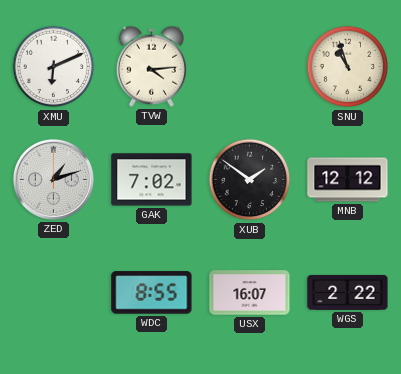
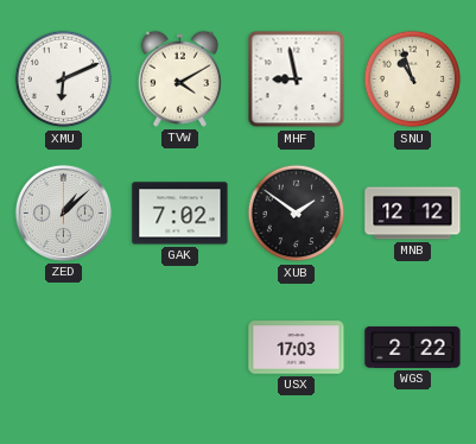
TVW: 4:14 -> 4:10
MHF: none -> 8:58
ZED: 1:12 -> 1:08
WDC: 8:55 -> none
USX: 16:07 -> 17:03
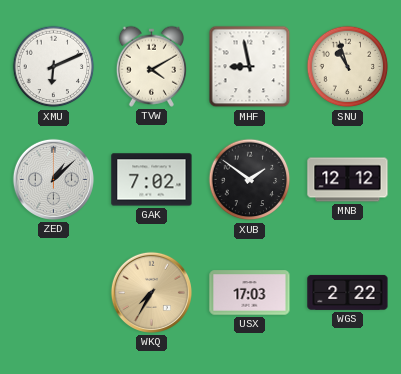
WKQ: none -> 7:35
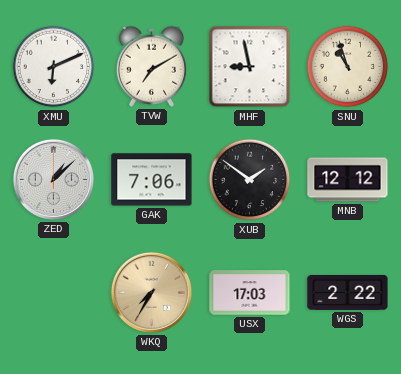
TVW: 4:10 -> 7:10
GAK: 7:02 -> 7:06
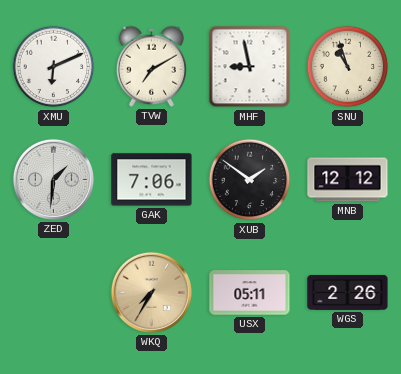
ZED: 1:08 -> 1:31
USX: 17:03 -> 05:11
WGS: 2:22 -> 2:26
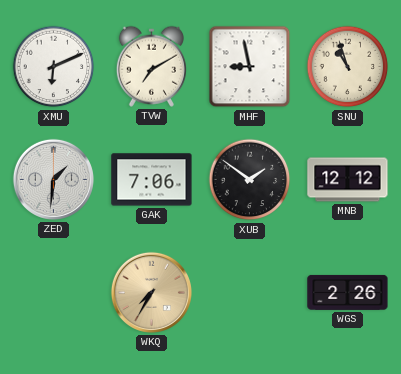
USX: 05:11 -> none
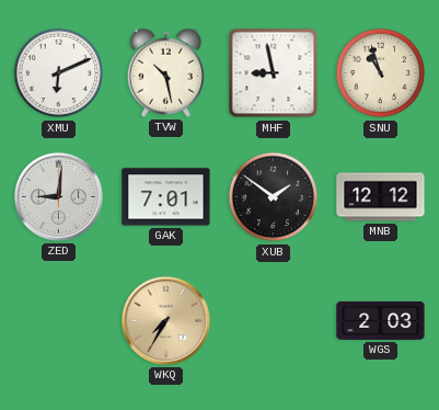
TVW: 7:10 -> 10:28
ZED: 1:31 -> 9:01
GAK: 7:06 -> 7:01
WGS: 2:26 -> 2:03
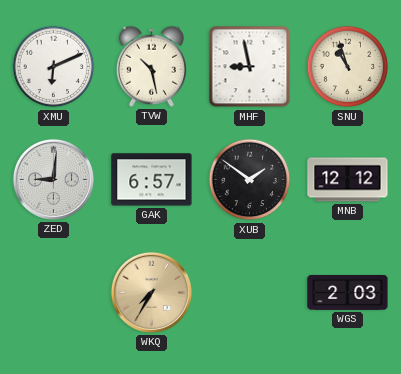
GAK: 7:01 -> 6:57
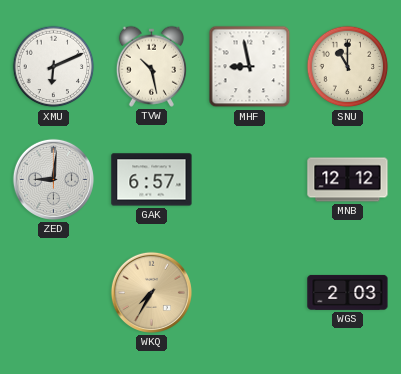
SNU: 10:57 -> 11:00
XUB: 1:51 -> none
